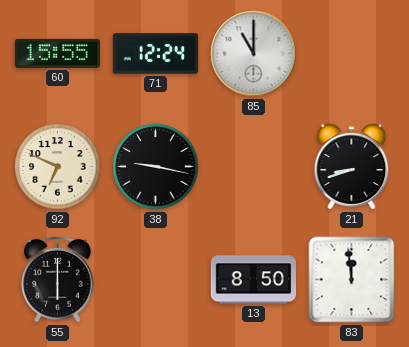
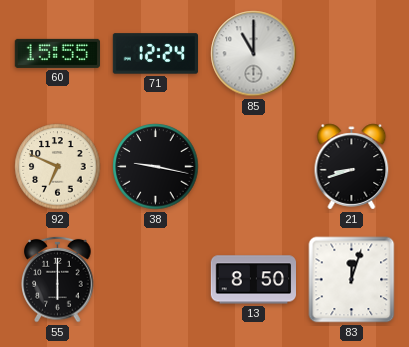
83: 11:59 -> 12:03
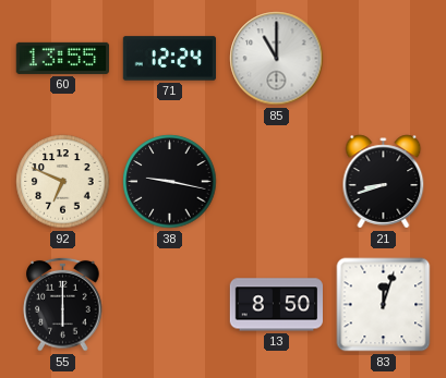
60: 15:55 -> 13:55
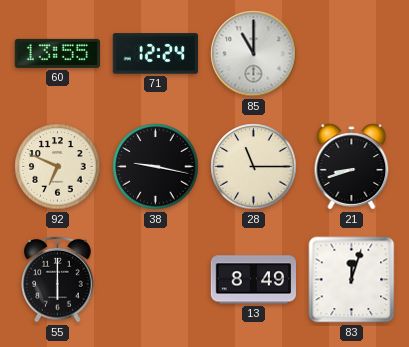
28: none -> 11:15
13: 8:50 -> 8:49
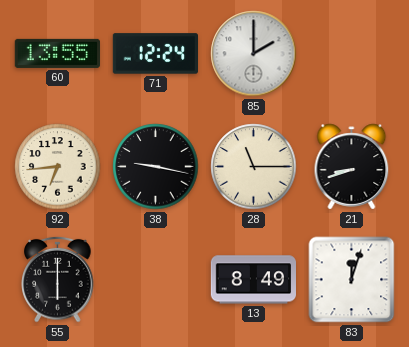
85: 11:00 -> 2:00
92: 6:49 -> 6:44
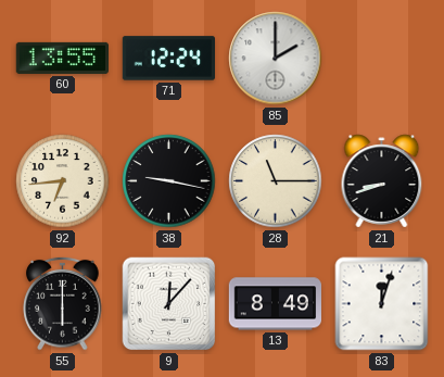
9: none -> 12:07
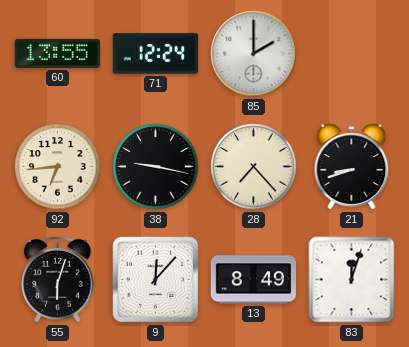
28: 11:15 -> 7:23
55: 6:00 -> 6:03
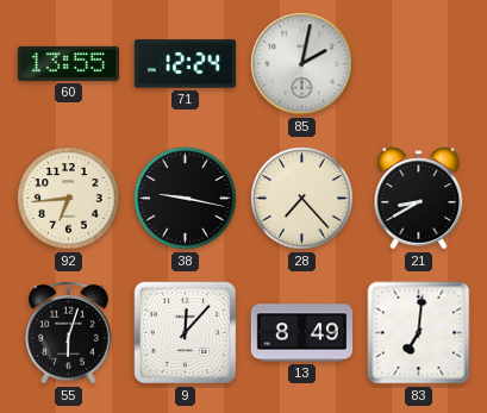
85: 2:00 -> 2:02
21: 8:42 -> 8:40
83: 12:03 -> 7:01
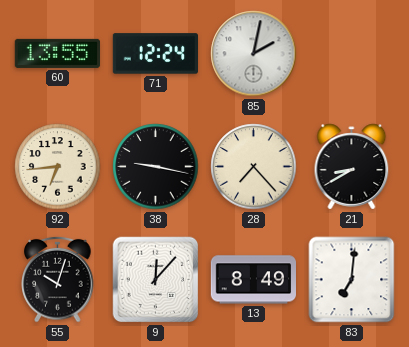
55: 6:03 -> 10:03
